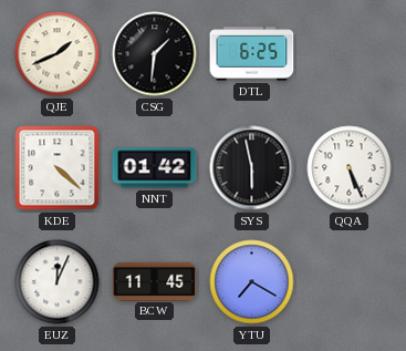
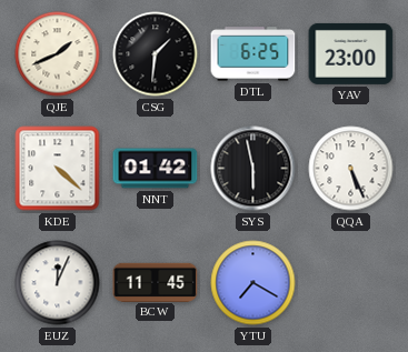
YAV: none -> 23:00
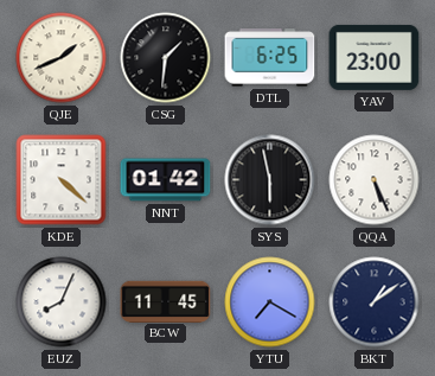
EUZ: 12:04 -> 8:04
BKT: none -> 1:09
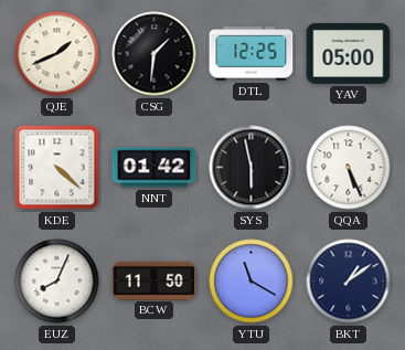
DTL: 6:25 -> 12:25
YAV: 23:00 -> 05:00
BCW: 11:45 -> 11:50
YTU: 7:20 -> 11:20
